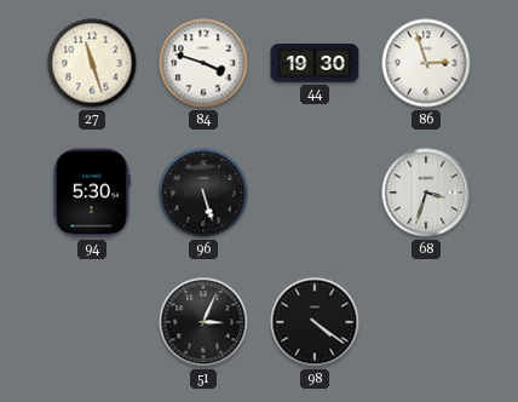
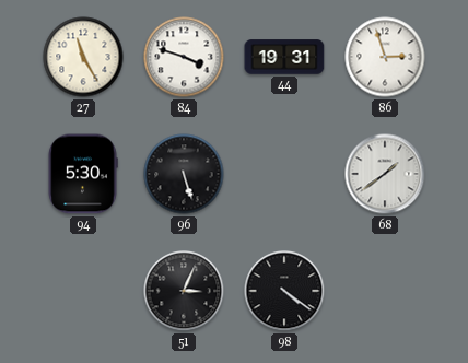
27: 11:27 -> 11:25
44: 19:30 -> 19:31
68: 3:33 -> 1:39
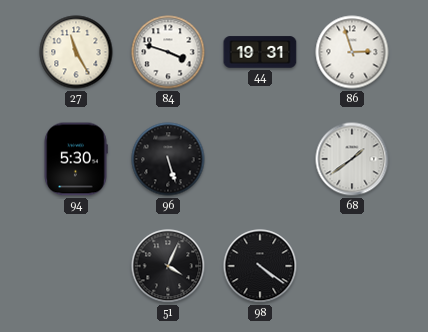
51: 3:04 -> 4:04
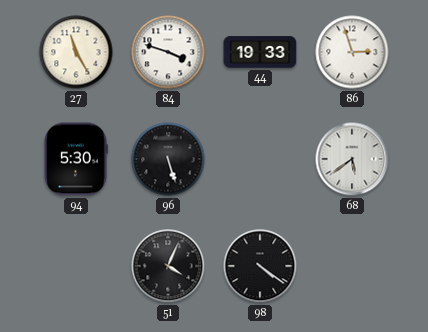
44: 19:31 -> 19:33
68: 1:39 -> 5:39
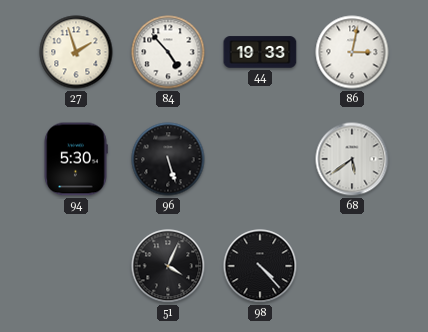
27: 11:25 -> 1:57
84: 3:48 -> 4:53
86: 2:57 -> 3:02
98: 4:21 -> 4:23
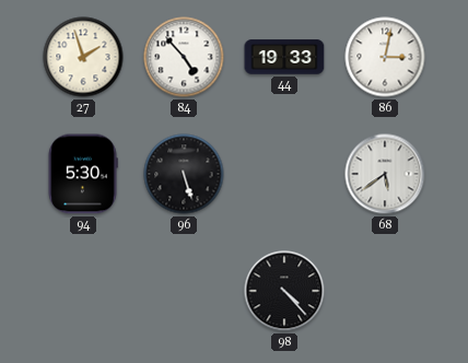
51: 4:04 -> none
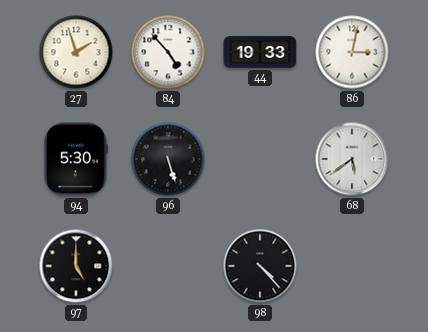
97: none -> 5:00
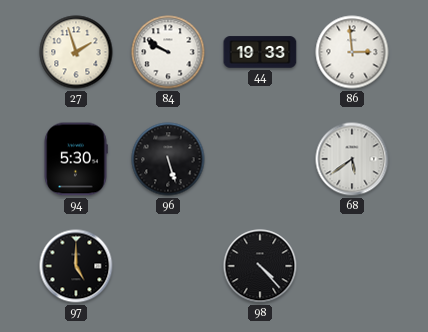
84: 4:53 -> 9:50
86: 3:02 -> 2:59
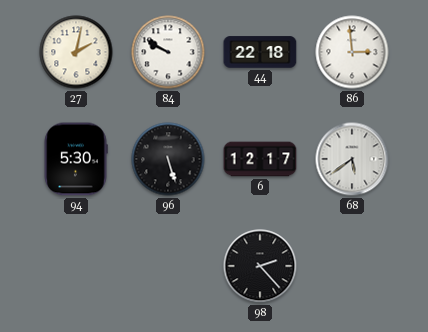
27: 1:57 -> 2:02
44: 19:33 -> 22:18
6: none -> 12:17
97: 5:00 -> none
98: 4:23 -> 2:23
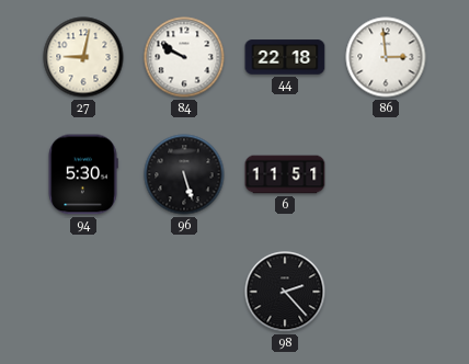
27: 2:02 -> 9:02
6: 12:17 -> 11:51
68: 5:39 -> none
